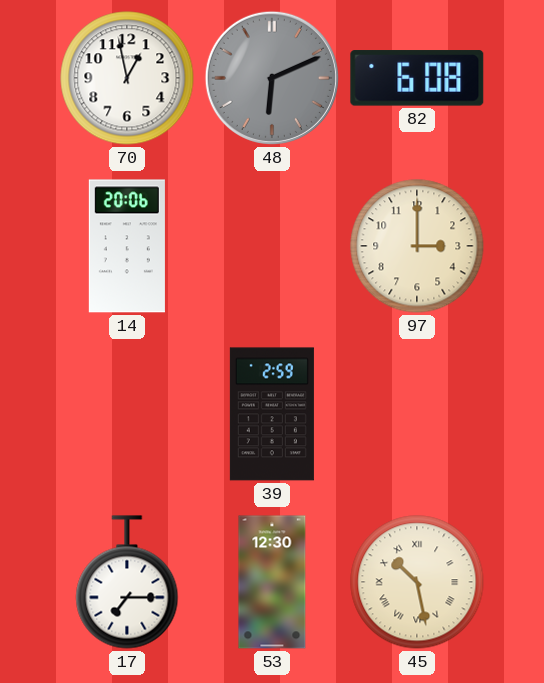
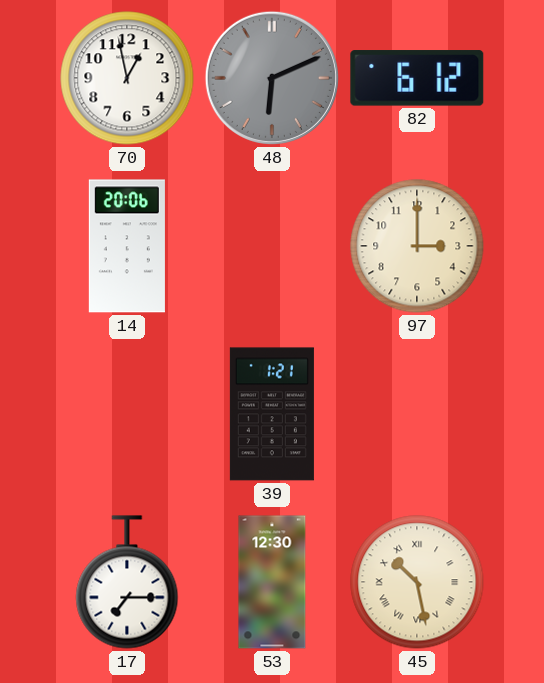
82: 6:08 -> 6:12
39: 2:59 -> 1:21
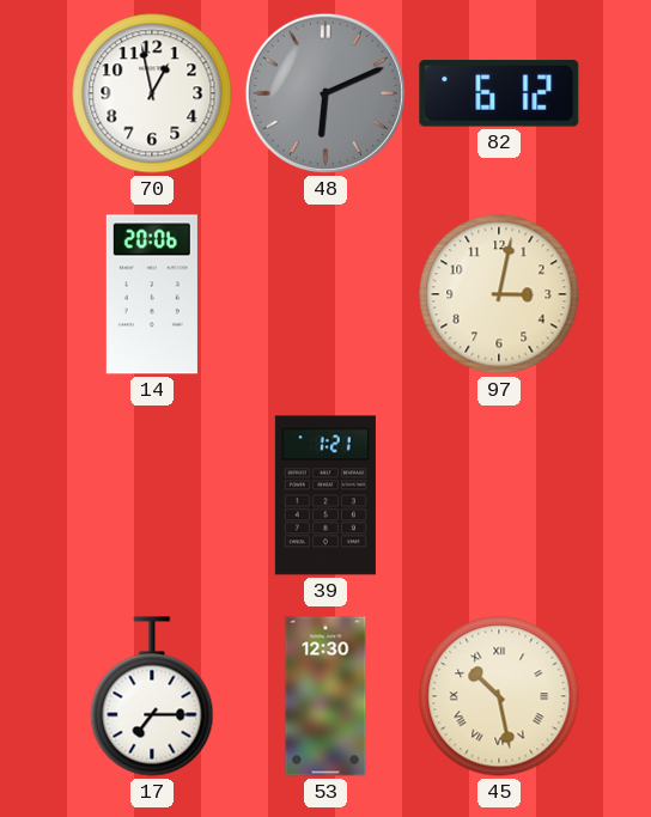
97: 3:00 -> 3:02
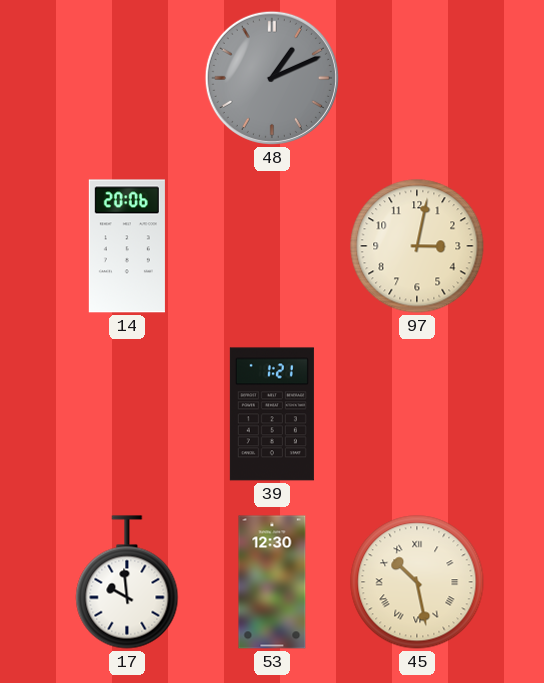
70: 12:58 -> none
48: 6:11 -> 1:11
82: 6:12 -> none
17: 7:15 -> 9:59
